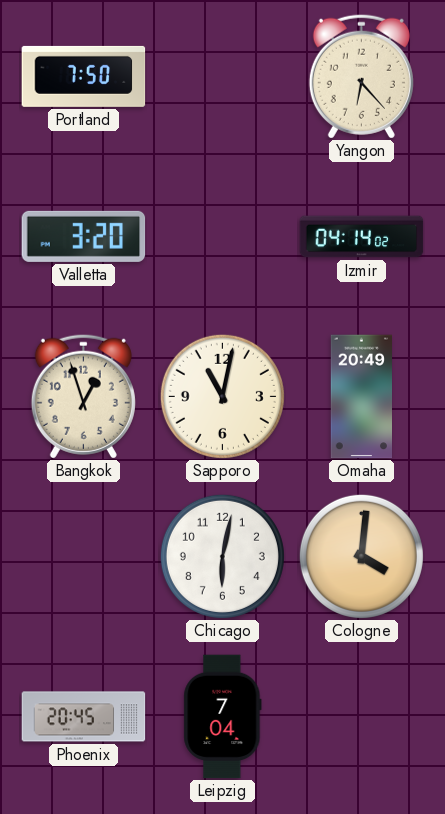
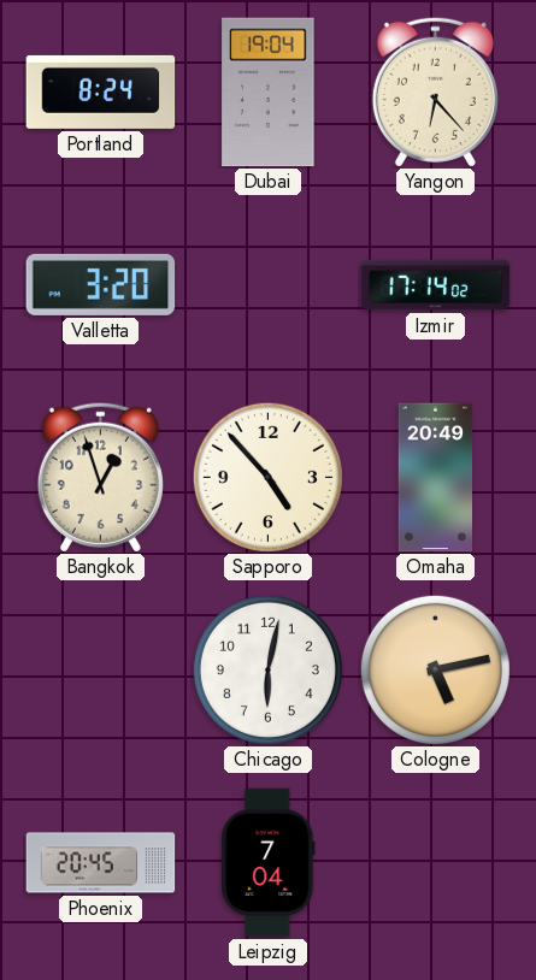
Portland: 7:50 -> 8:24
Dubai: none -> 19:04
Izmir: 04:14 -> 17:14
Sapporo: 11:02 -> 4:53
Cologne: 4:01 -> 5:13
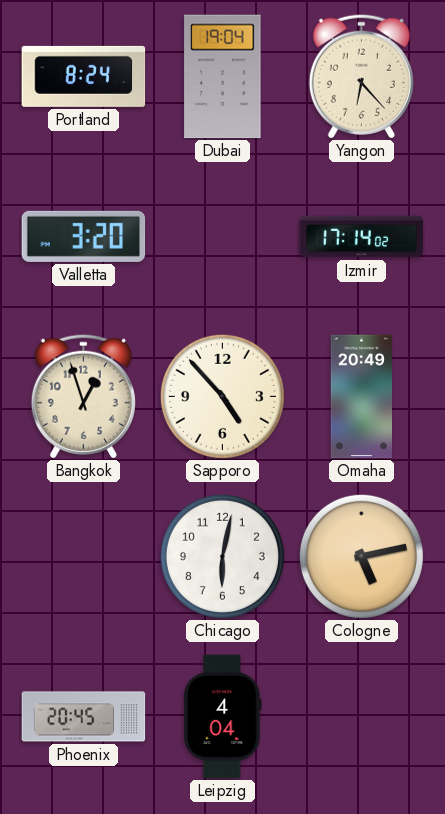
Leipzig: 7:04 -> 4:04
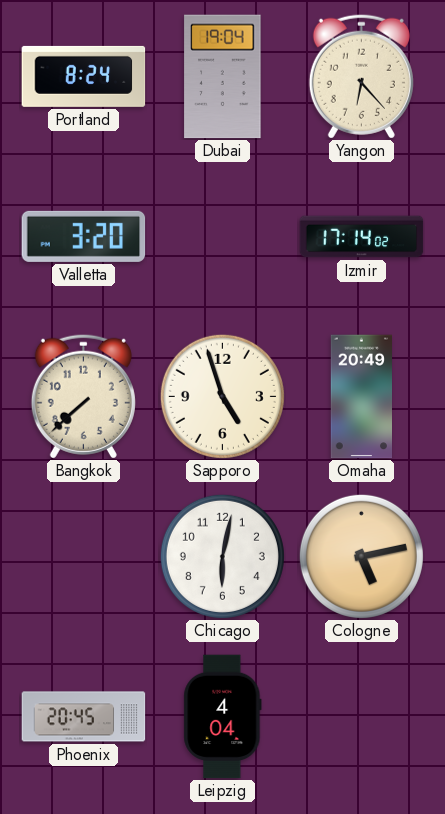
Bangkok: 12:57 -> 7:38
Sapporo: 4:53 -> 4:57
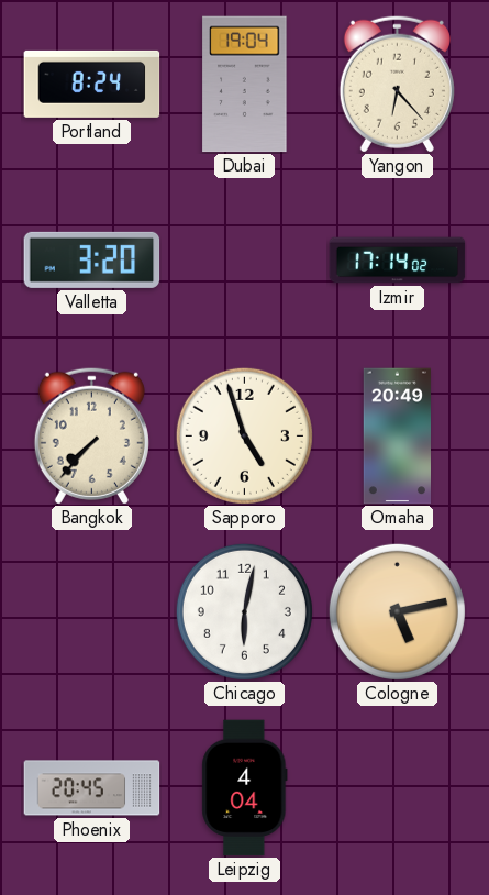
Bangkok: 7:38 -> 7:37
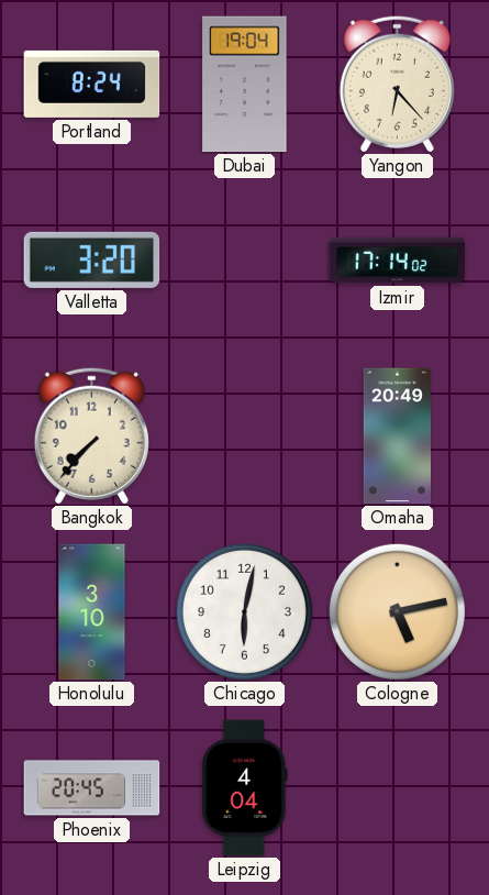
Sapporo: 4:57 -> none
Honolulu: none -> 3:10
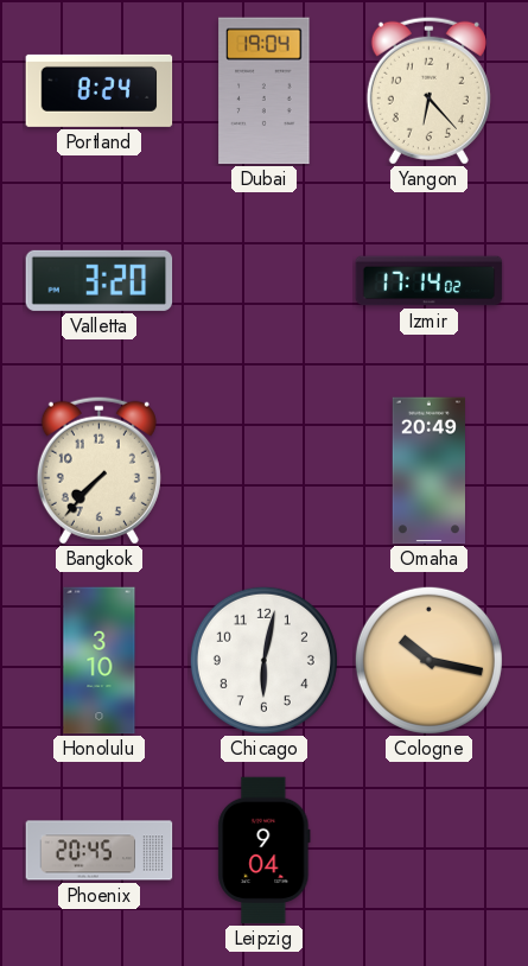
Cologne: 5:13 -> 10:17
Leipzig: 4:04 -> 9:04
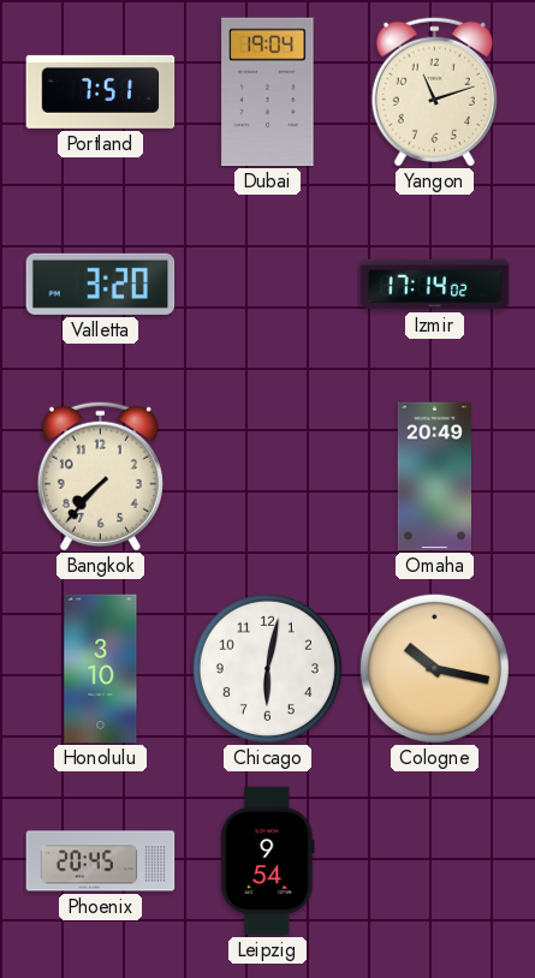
Portland: 8:24 -> 7:51
Yangon: 6:23 -> 11:12
Leipzig: 9:04 -> 9:54
